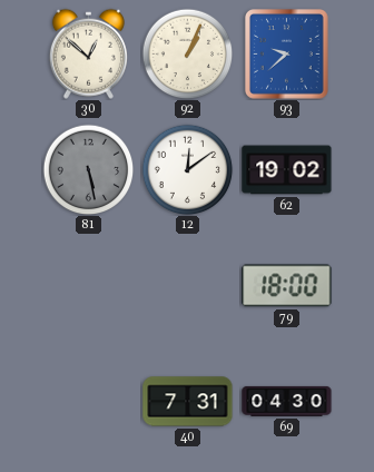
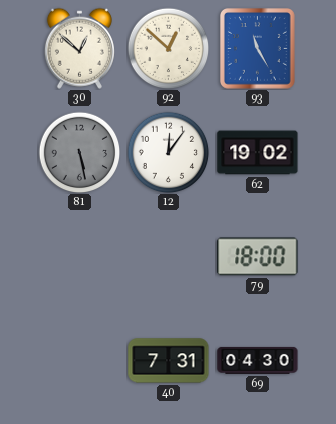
92: 1:04 -> 12:52
93: 9:38 -> 11:25
12: 12:09 -> 12:06
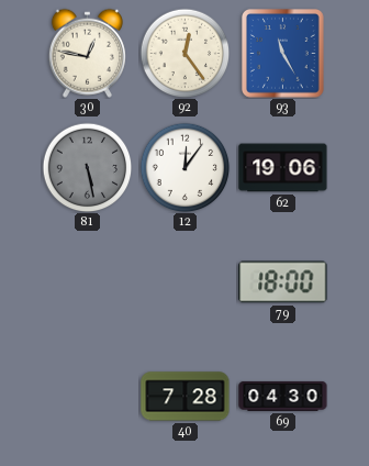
30: 12:52 -> 12:47
92: 12:52 -> 12:24
62: 19:02 -> 19:06
40: 7:31 -> 7:28
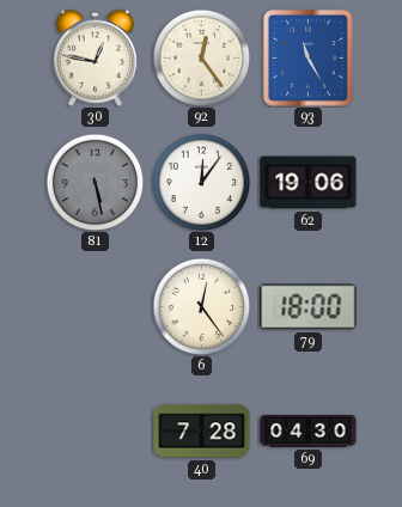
6: none -> 12:24
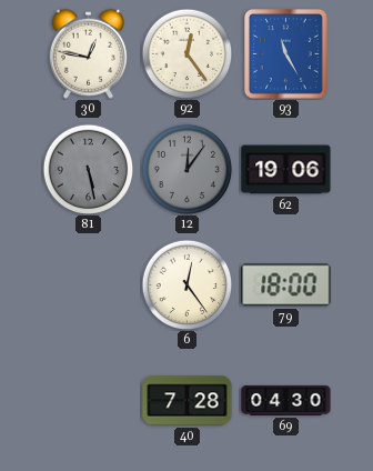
12 dial: white -> grey
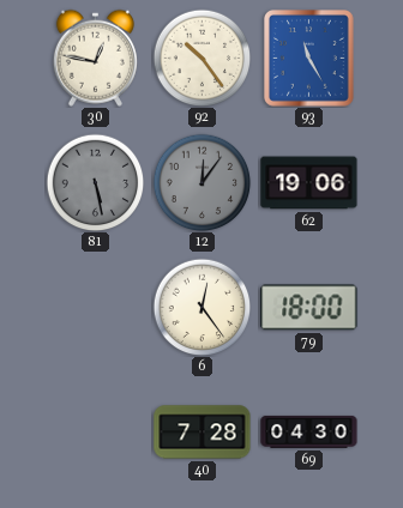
92: 12:24 -> 10:24
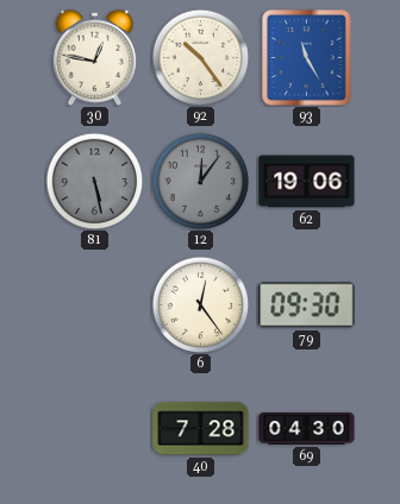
79: 18:00 -> 09:30
